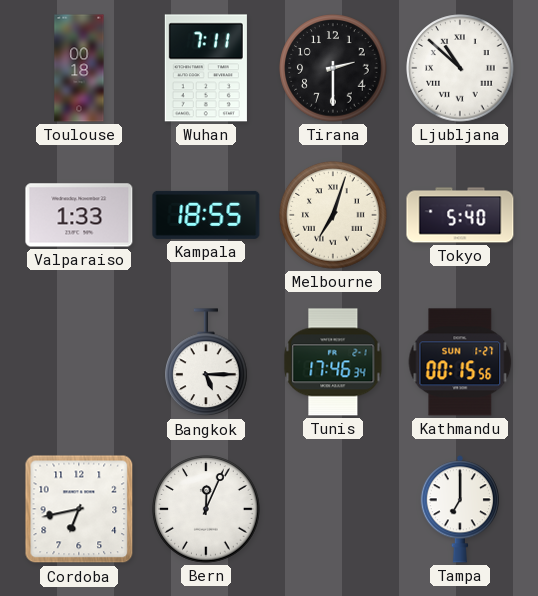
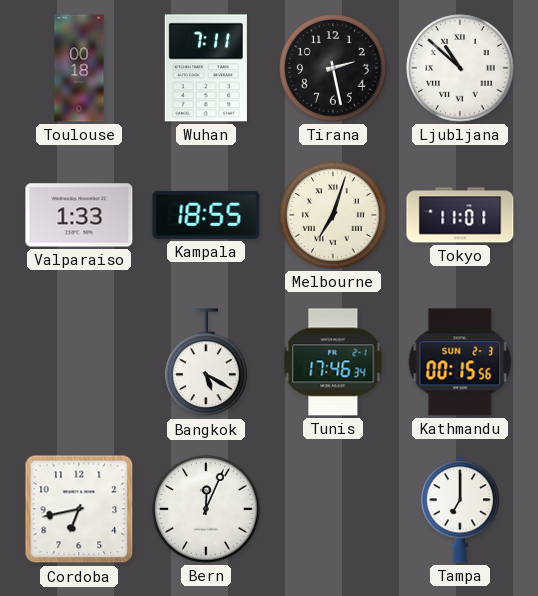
Tirana: 2:30 -> 2:28
Tokyo: 5:40 -> 11:01
Bangkok: 5:15 -> 5:20
Kathmandu date: SUN 1-27 -> SUN 2-3
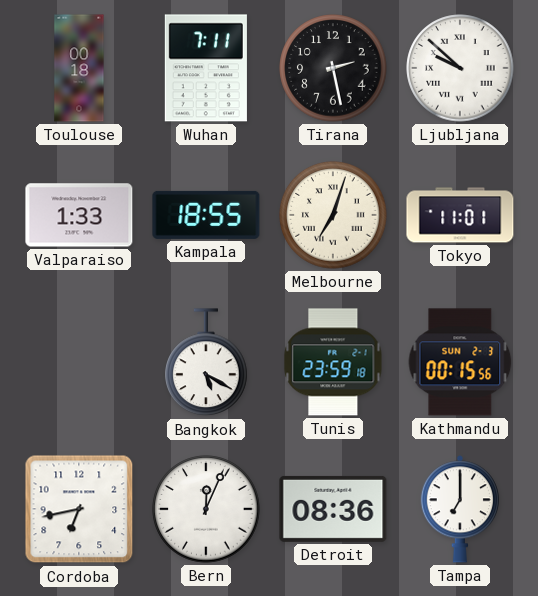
Ljubljana: 10:52 -> 9:52
Tunis: 17:46 -> 23:59
Detroit: none -> 08:36
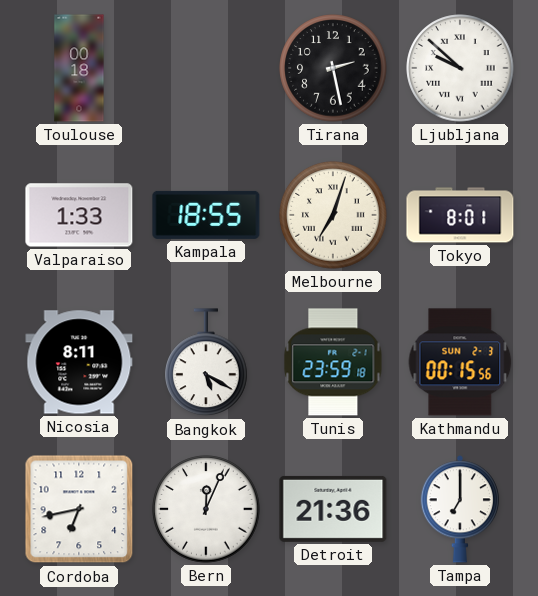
Wuhan: 7:11 -> none
Tokyo: 11:01 -> 8:01
Nicosia: none -> 8:11
Detroit: 08:36 -> 21:36
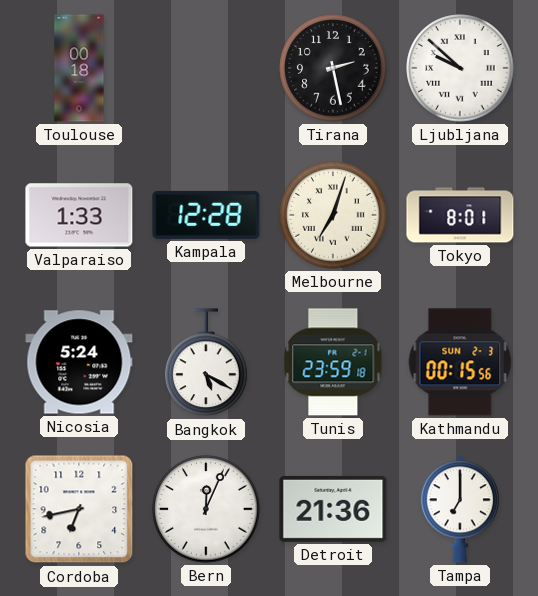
Kampala: 18:55 -> 12:28
Nicosia: 8:11 -> 5:24
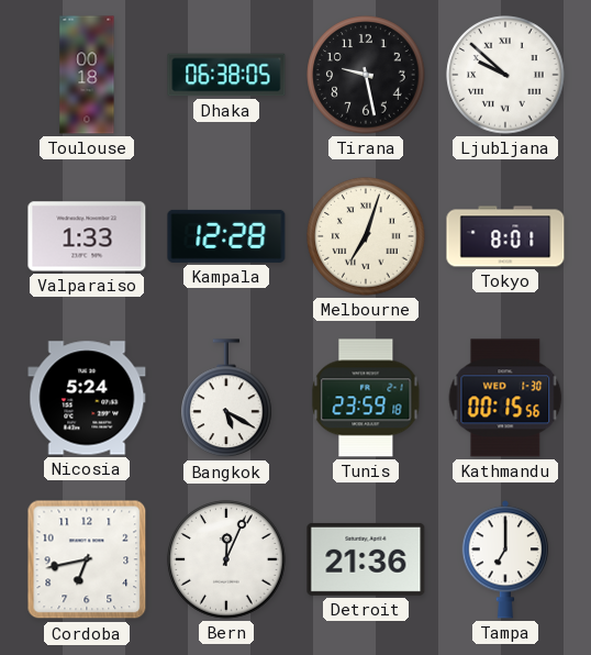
Dhaka: none -> 06:38
Tirana: 2:28 -> 9:28
Kathmandu date: SUN 2-3 -> WED 1-30
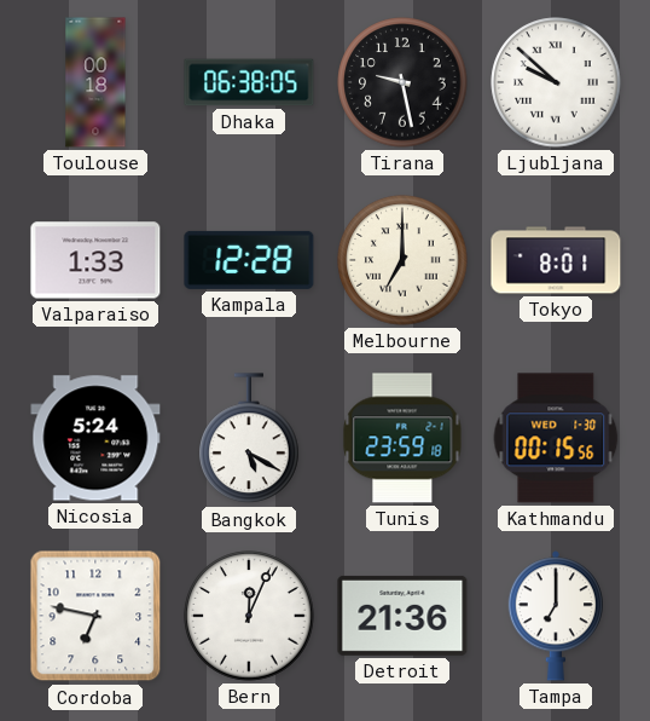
Melbourne: 7:03 -> 7:00
Cordoba: 6:43 -> 6:47
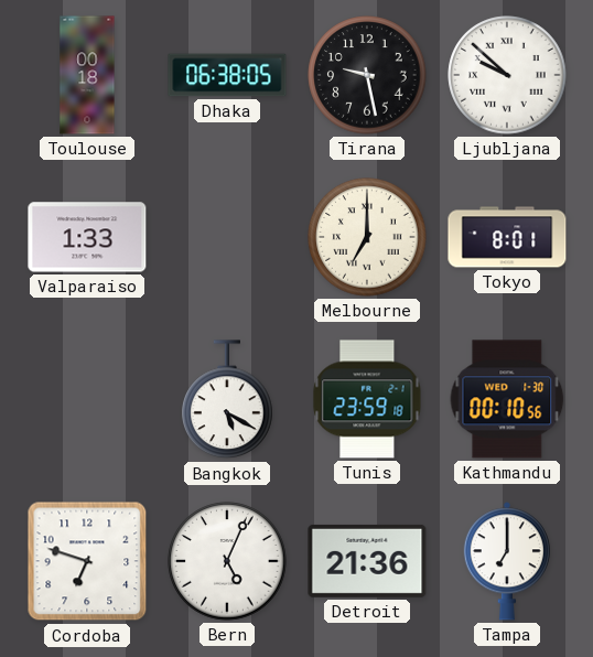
Kampala: 12:28 -> none
Nicosia: 5:24 -> none
Kathmandu: 00:15 -> 00:10
Cordoba: 6:47 -> 6:48
Bern: 12:04 -> 5:04
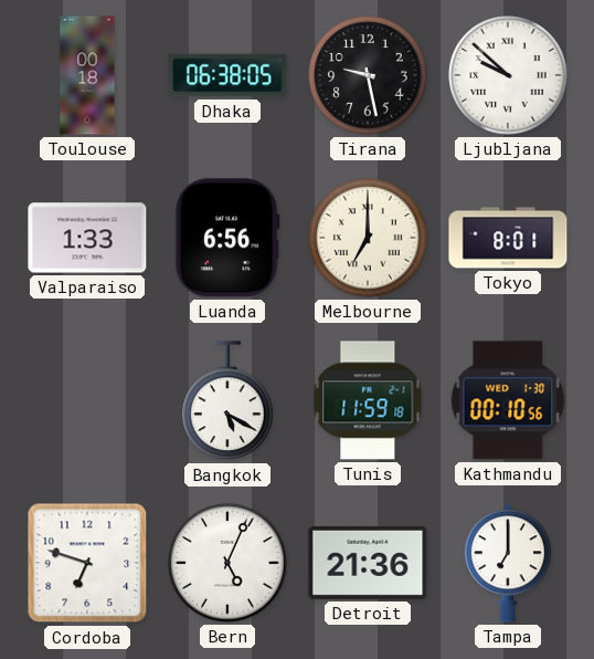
Luanda: none -> 6:56
Tunis: 23:59 -> 11:59
